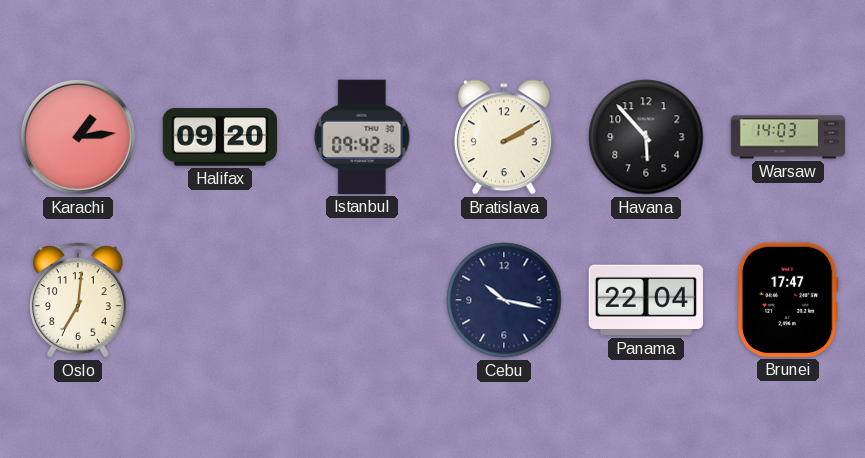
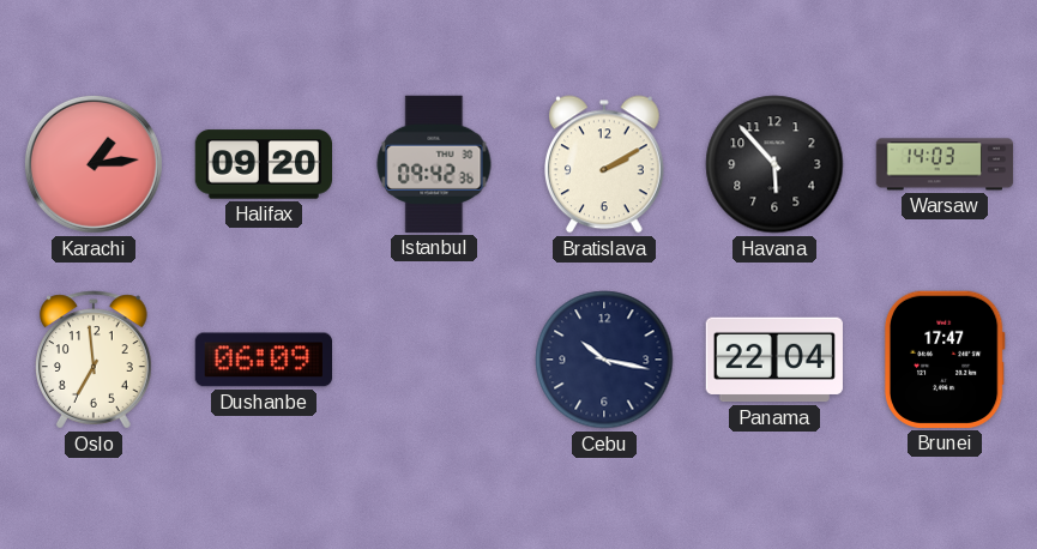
Oslo: 7:01 -> 6:59
Dushanbe: none -> 06:09
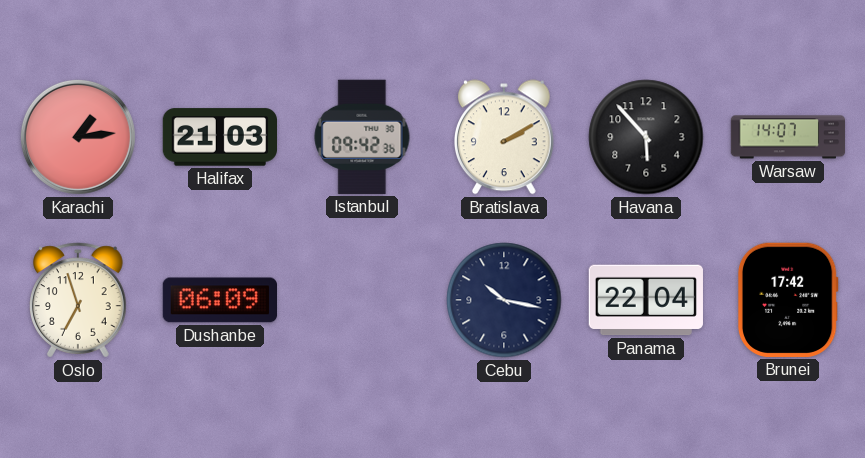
Halifax: 09:20 -> 21:03
Warsaw: 14:03 -> 14:07
Oslo: 6:59 -> 6:57
Brunei: 17:47 -> 17:42
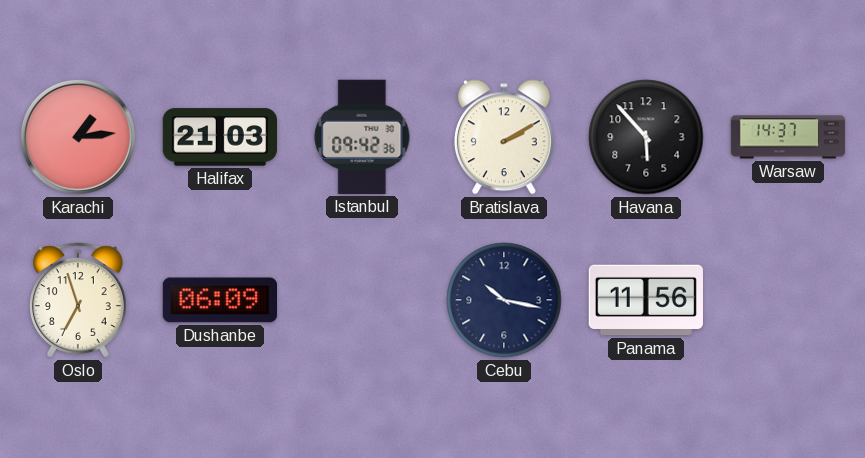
Warsaw: 14:07 -> 14:37
Panama: 22:04 -> 11:56
Brunei: 17:42 -> none
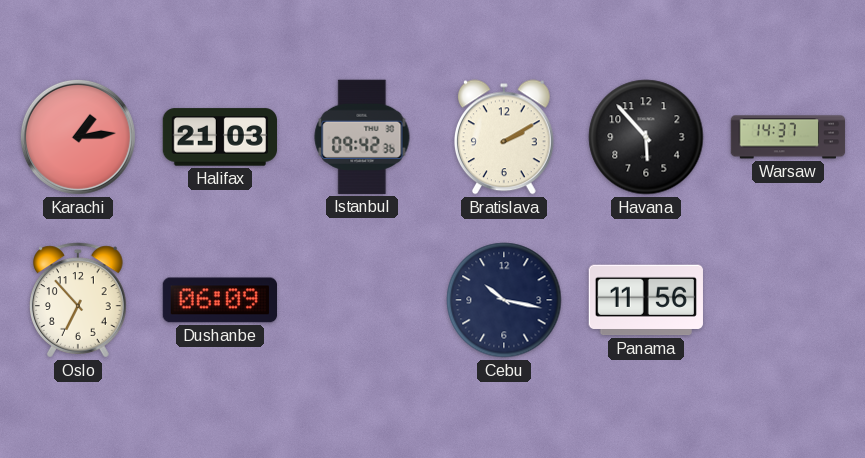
Oslo: 6:57 -> 6:53
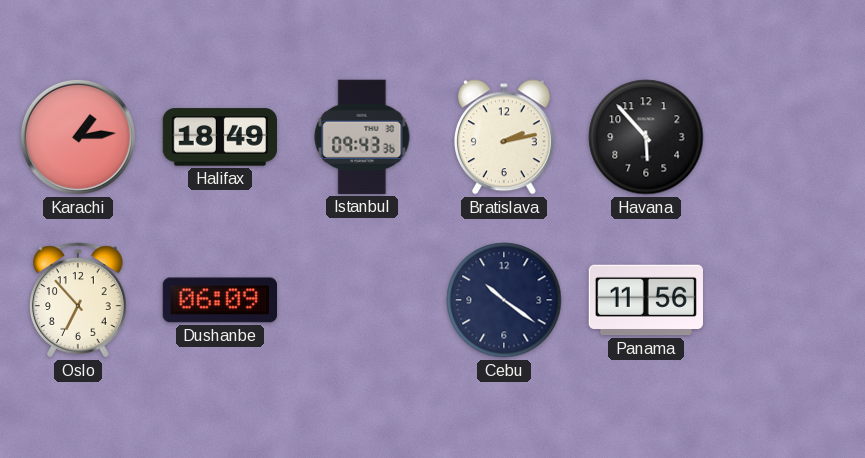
Halifax: 21:03 -> 18:49
Istanbul: 09:42 -> 09:43
Bratislava: 2:10 -> 2:13
Warsaw: 14:37 -> none
Cebu: 10:17 -> 10:21
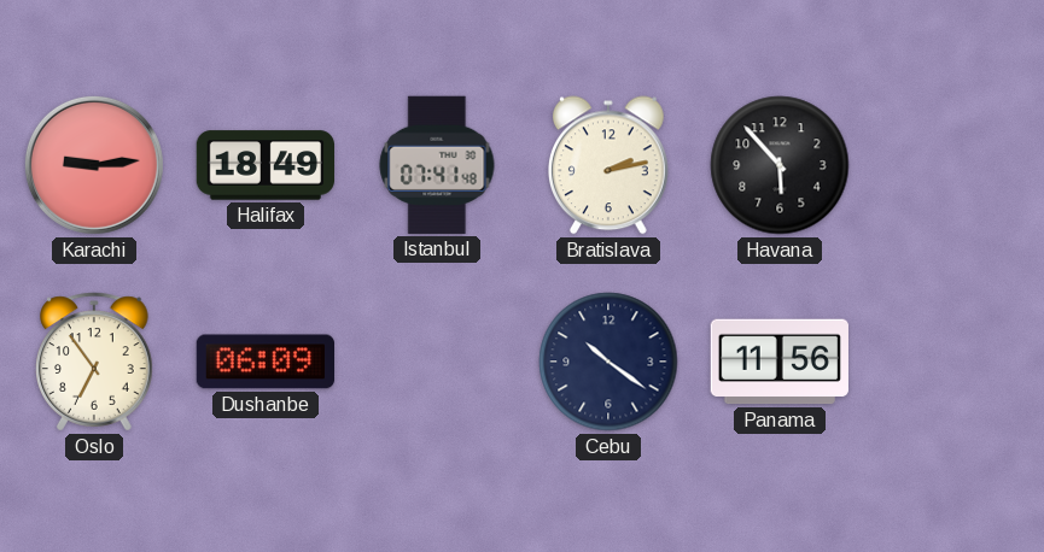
Karachi: 1:14 -> 9:14
Istanbul: 09:43 -> 07:41
Oslo: 6:53 -> 6:54
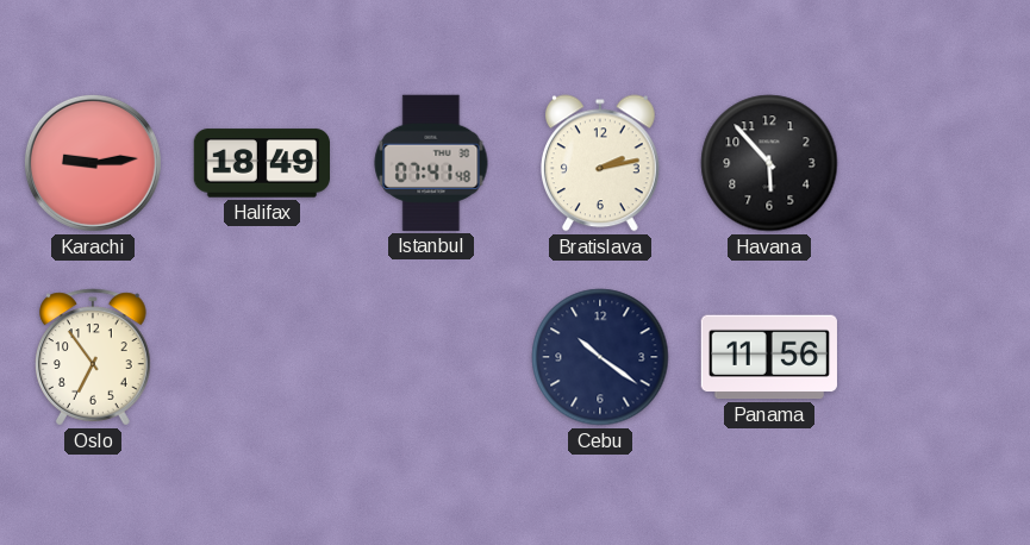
Dushanbe: 06:09 -> none
